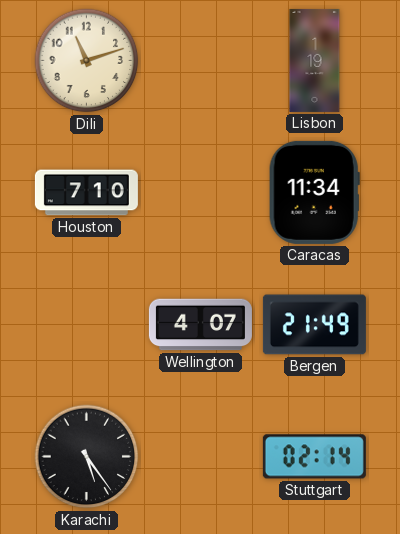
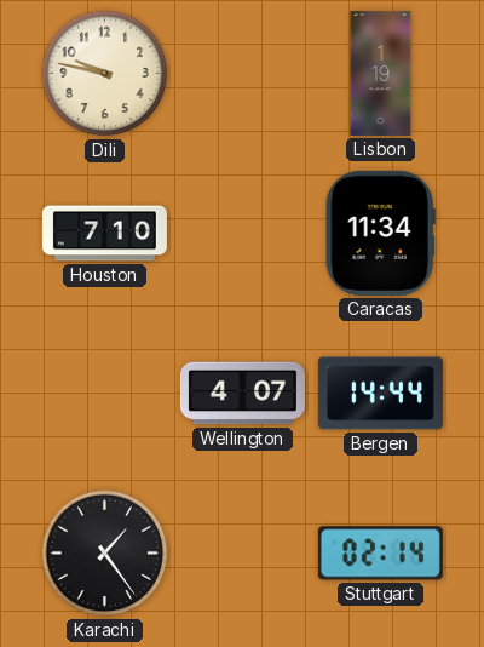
Dili: 11:12 -> 9:47
Bergen: 21:49 -> 14:44
Karachi: 5:24 -> 1:24
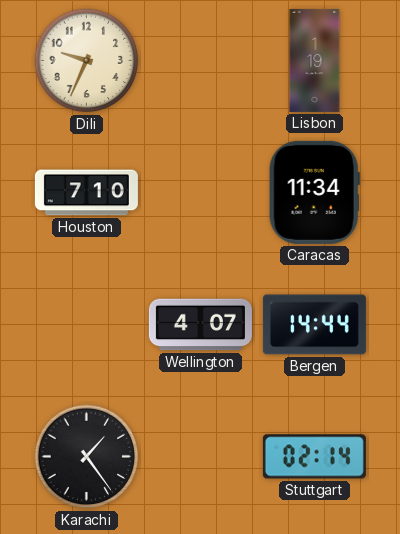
Dili: 9:47 -> 9:34
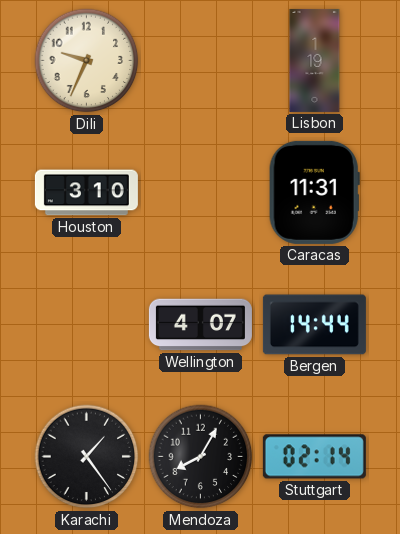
Houston: 7:10 -> 3:10
Caracas: 11:34 -> 11:31
Mendoza: none -> 8:05
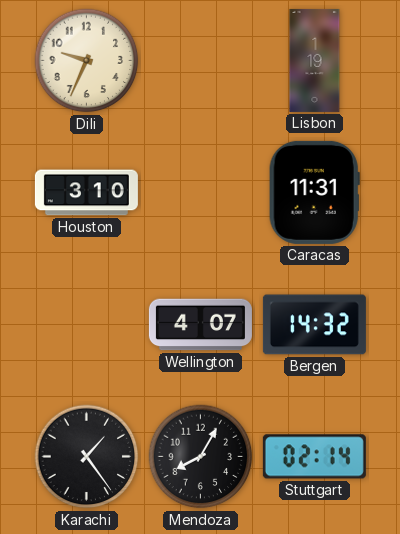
Bergen: 14:44 -> 14:32
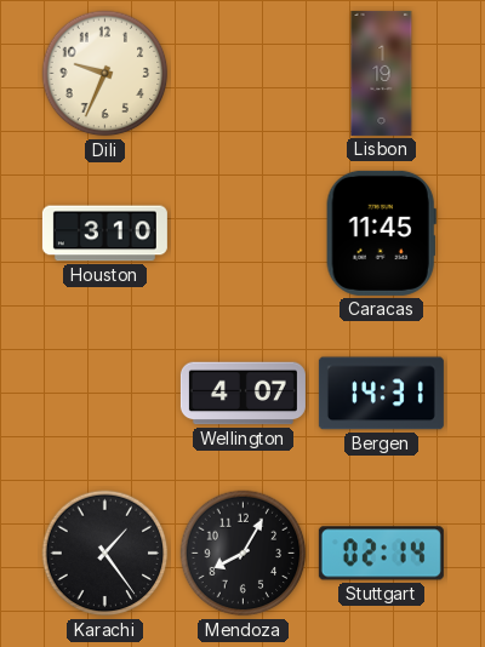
Caracas: 11:31 -> 11:45
Bergen: 14:32 -> 14:31
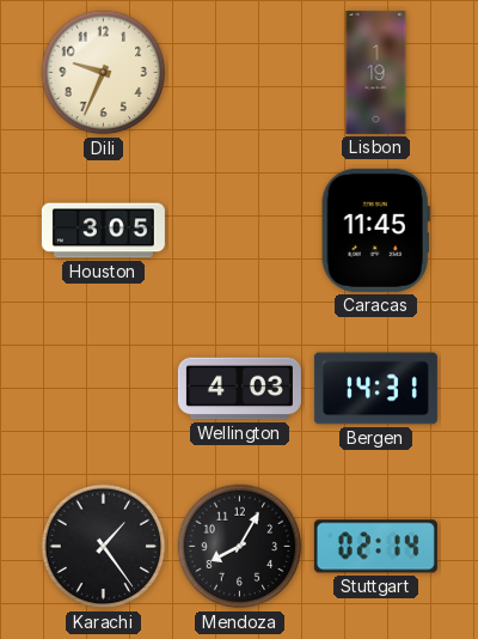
Houston: 3:10 -> 3:05
Wellington: 4:07 -> 4:03
